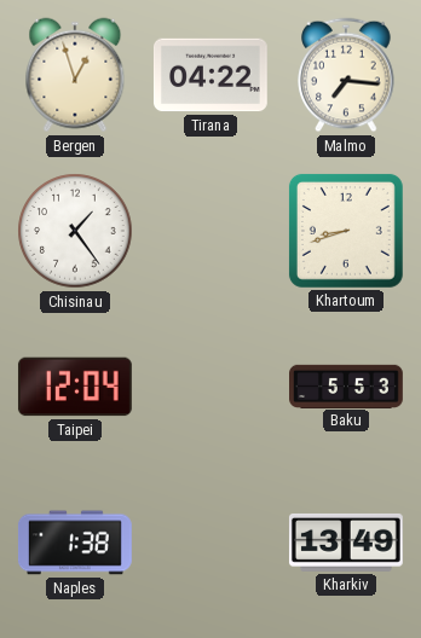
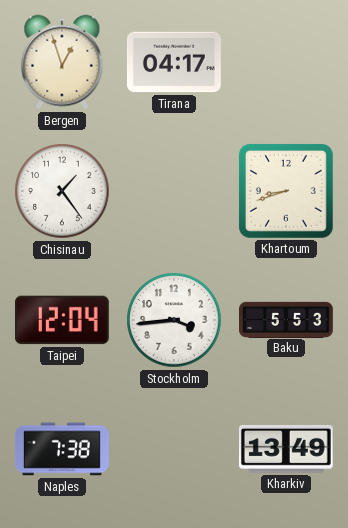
Tirana: 04:22 -> 04:17
Malmo: 7:16 -> none
Stockholm: none -> 3:44
Naples: 1:38 -> 7:38
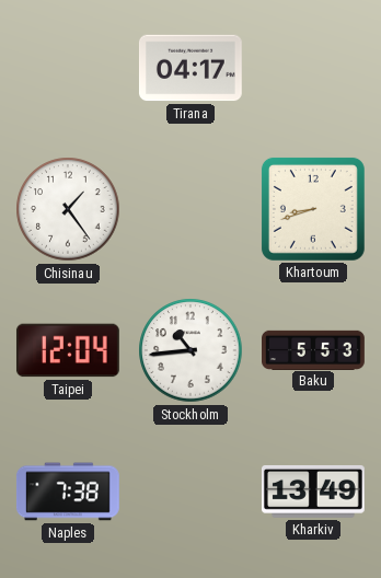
Bergen: 12:57 -> none
Stockholm: 3:44 -> 10:44
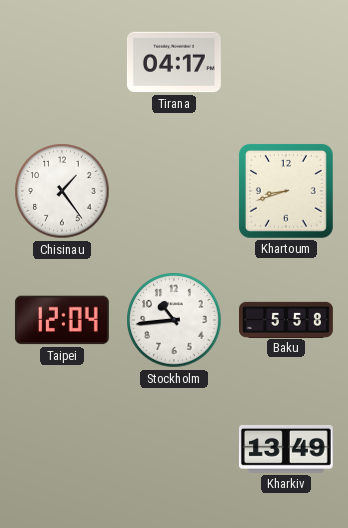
Baku: 5:53 -> 5:58
Naples: 7:38 -> none
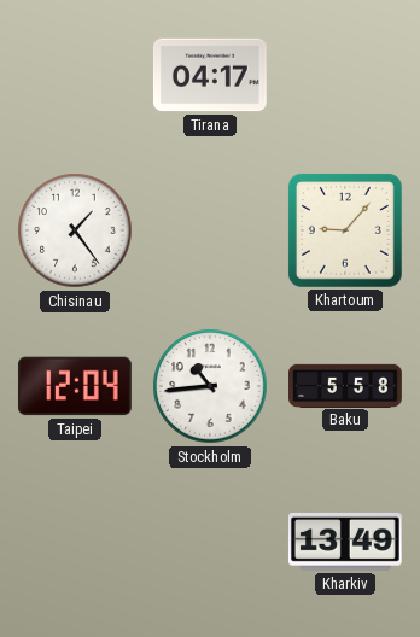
Khartoum: 8:42 -> 9:07
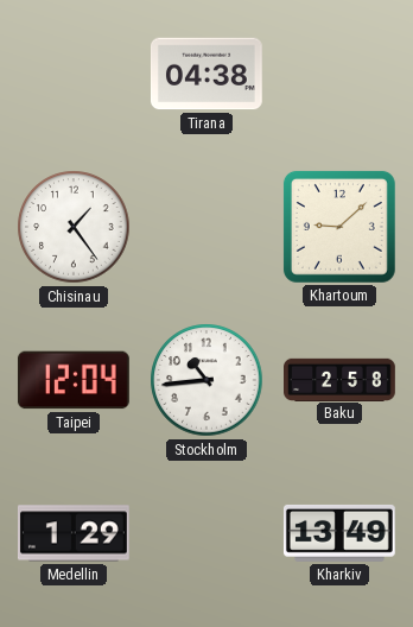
Tirana: 04:17 -> 04:38
Khartoum: 9:07 -> 9:08
Baku: 5:58 -> 2:58
Medellin: none -> 1:29
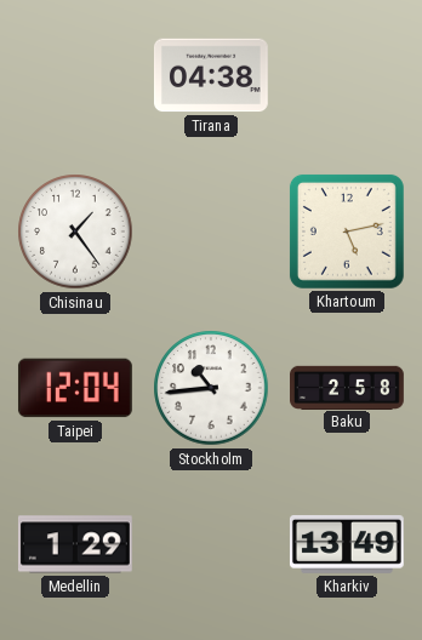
Khartoum: 9:08 -> 5:13
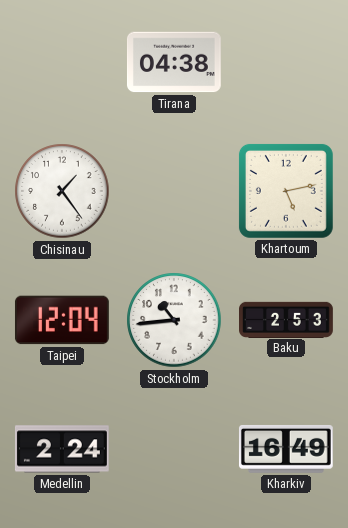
Baku: 2:58 -> 2:53
Medellin: 1:29 -> 2:24
Kharkiv: 13:49 -> 16:49
